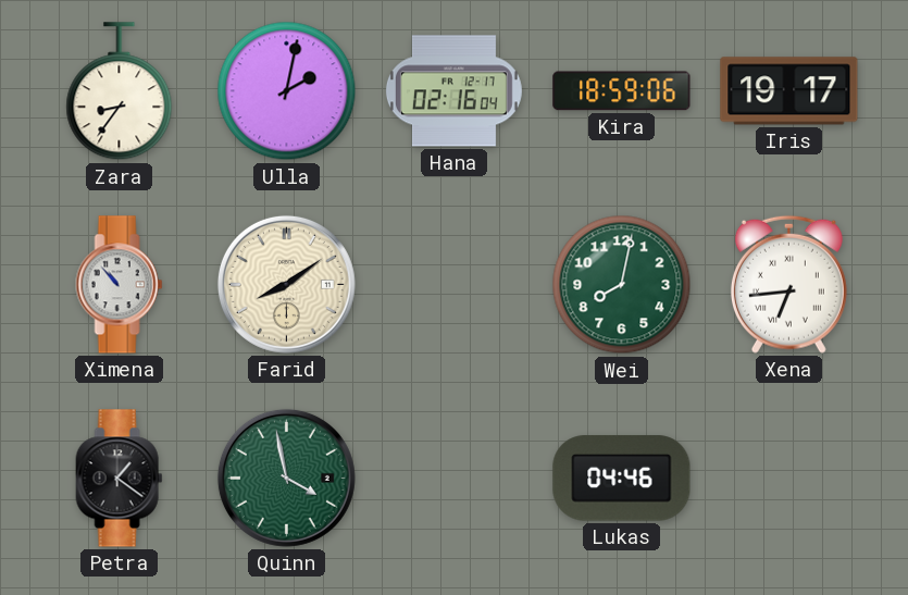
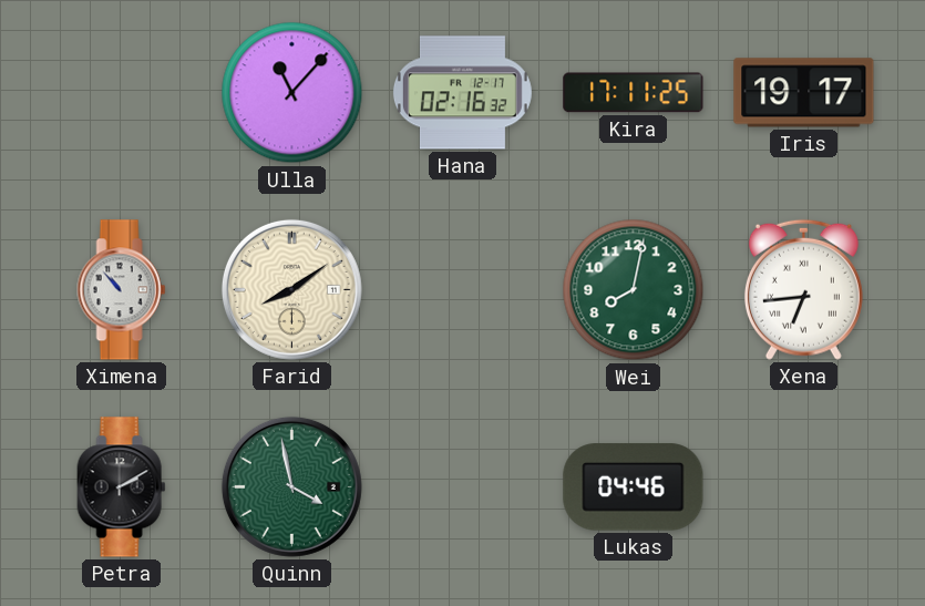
Zara: 8:36 -> none
Ulla: 2:02 -> 11:07
Hana: 02:16:04 -> 02:16:32
Kira: 18:59 -> 17:11
Petra: 1:21 -> 2:10
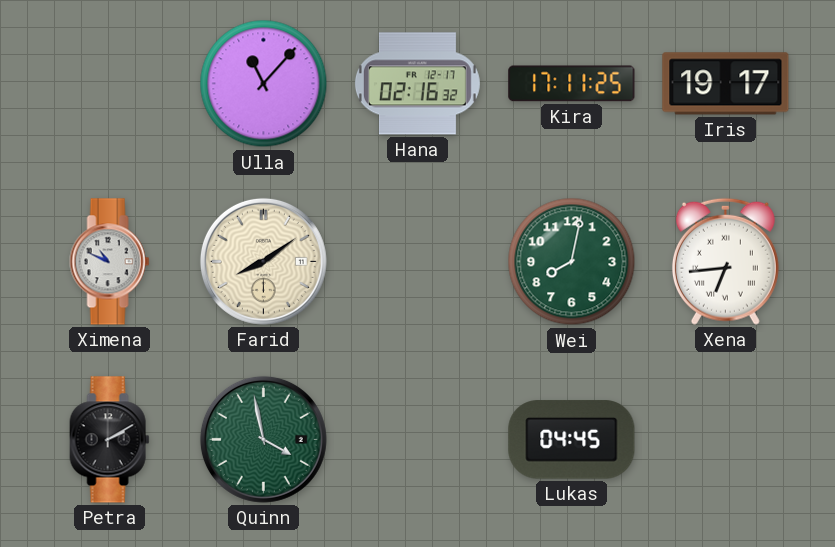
Ximena: 10:53 -> 10:49
Lukas: 04:46 -> 04:45
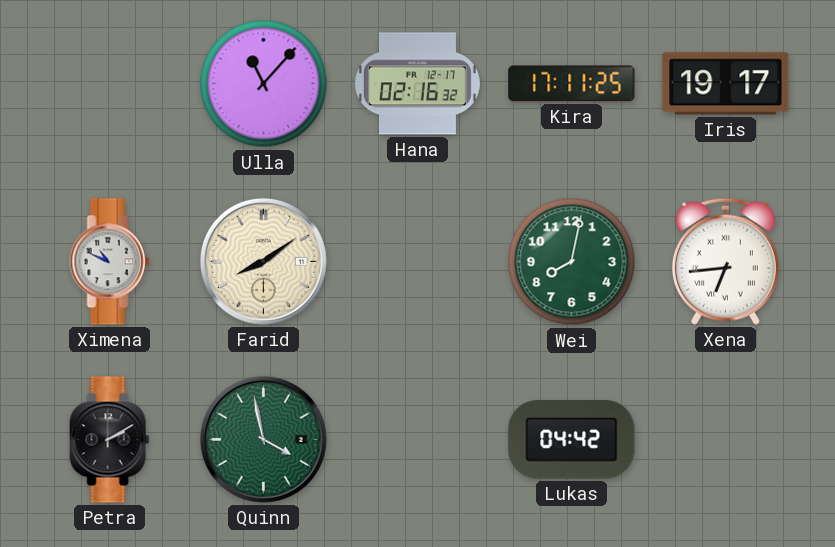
Lukas: 04:45 -> 04:42
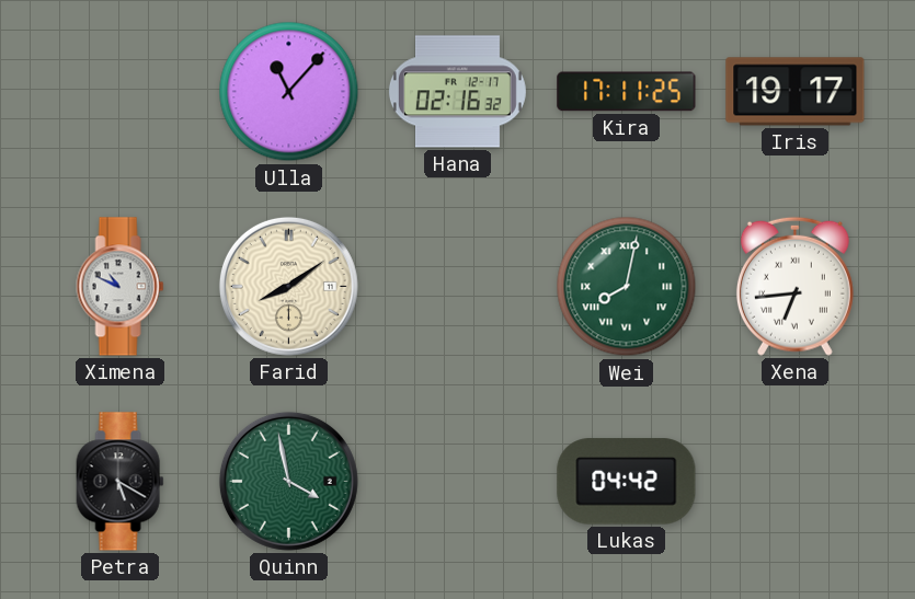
Wei numerals: Arabic -> Roman
Petra: 2:10 -> 5:20
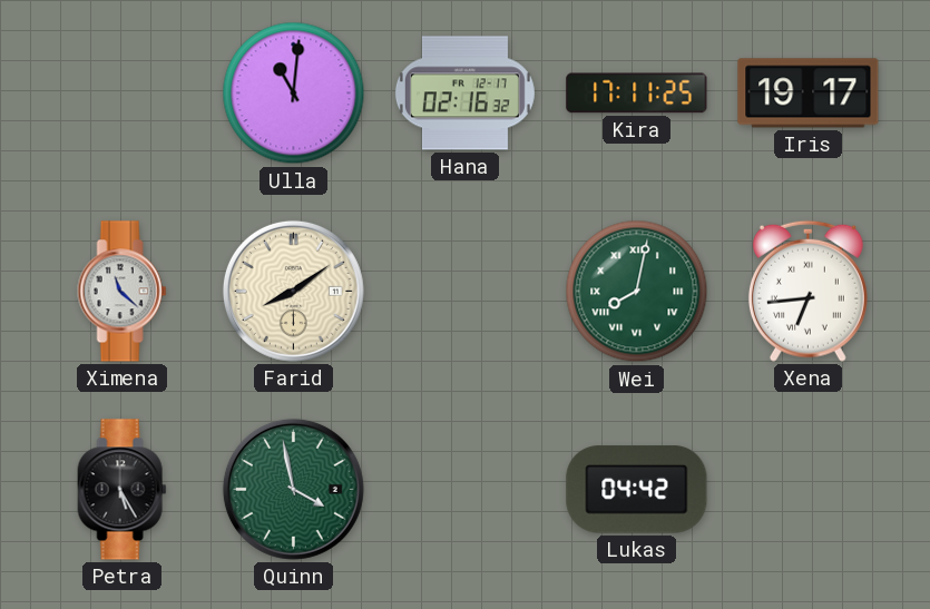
Ulla: 11:07 -> 11:01
Ximena: 10:49 -> 11:22
Petra: 5:20 -> 5:25
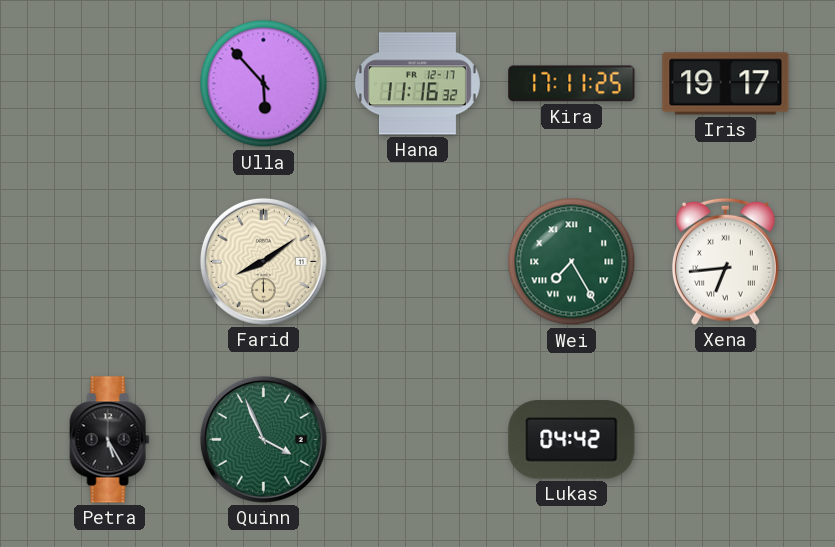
Ulla: 11:01 -> 5:53
Hana: 02:16 -> 11:16
Ximena: 11:22 -> none
Wei: 8:02 -> 7:25
Quinn: 3:58 -> 3:56
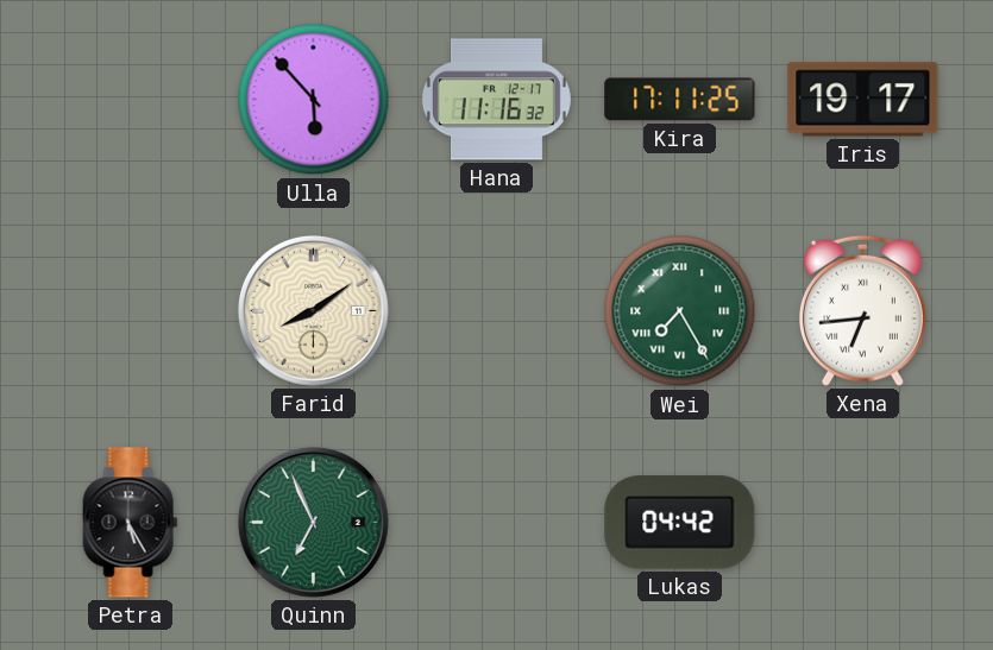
Quinn: 3:56 -> 6:56
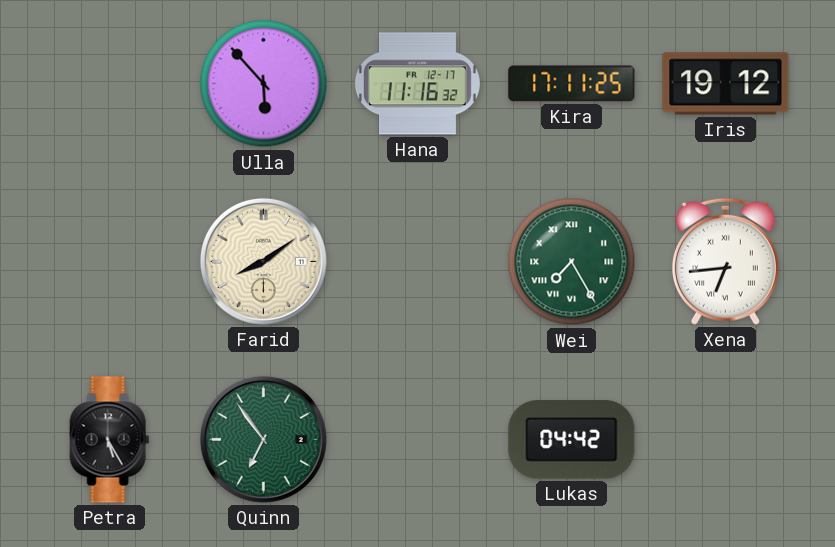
Iris: 19:17 -> 19:12
Quinn: 6:56 -> 6:54
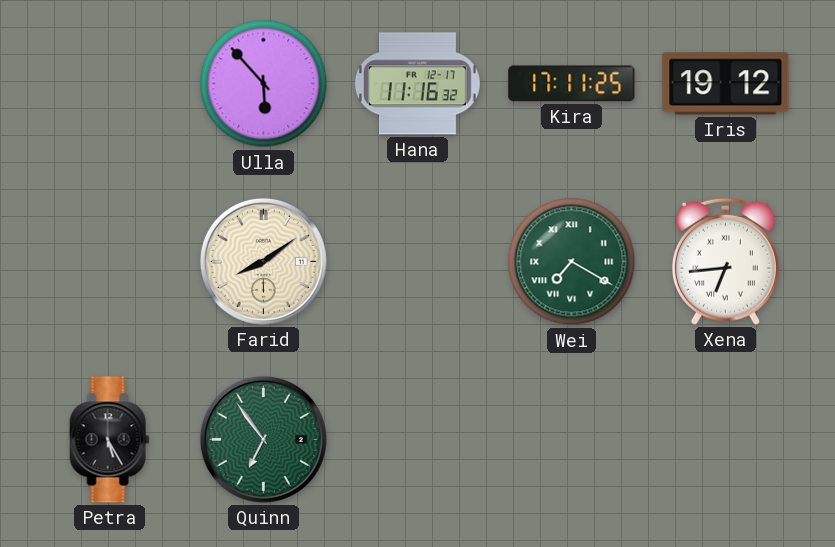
Wei: 7:25 -> 7:20
Lukas: 04:42 -> none
